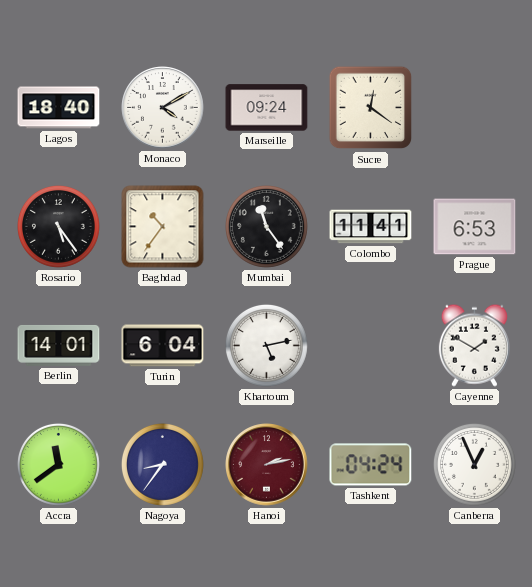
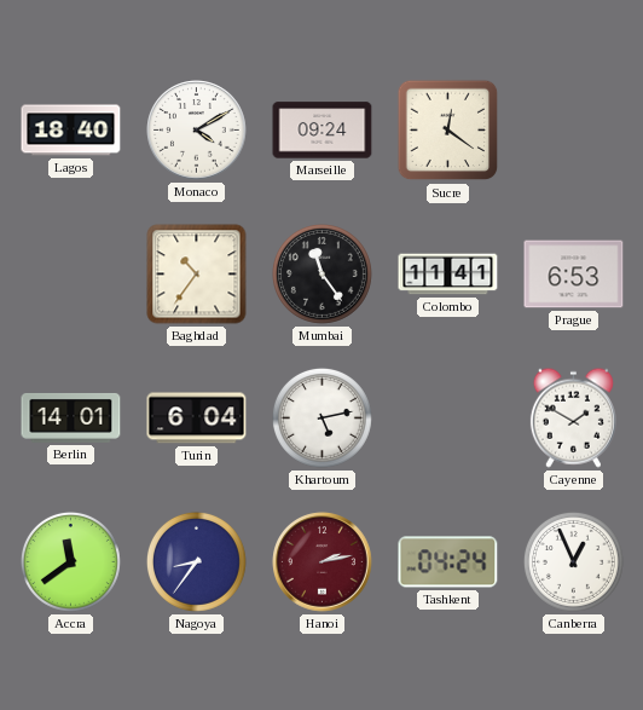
Rosario: 5:24 -> none
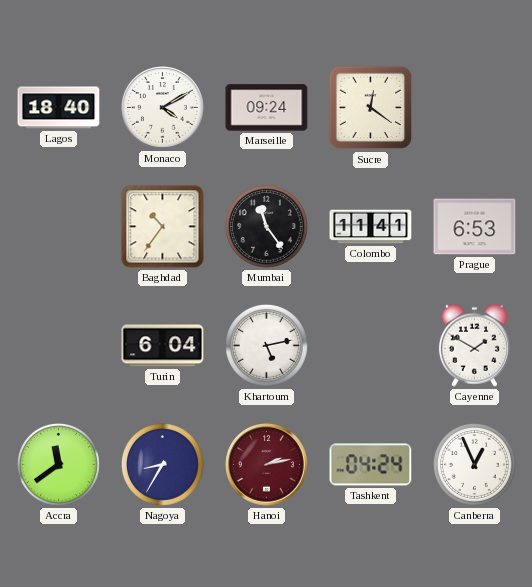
Berlin: 14:01 -> none
Nagoya: 8:36 -> 8:35
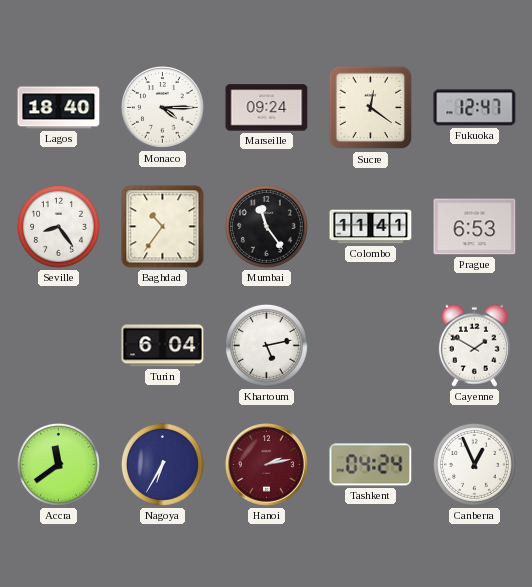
Monaco: 4:10 -> 4:15
Fukuoka: none -> 12:47
Seville: none -> 8:24
Nagoya: 8:35 -> 6:35
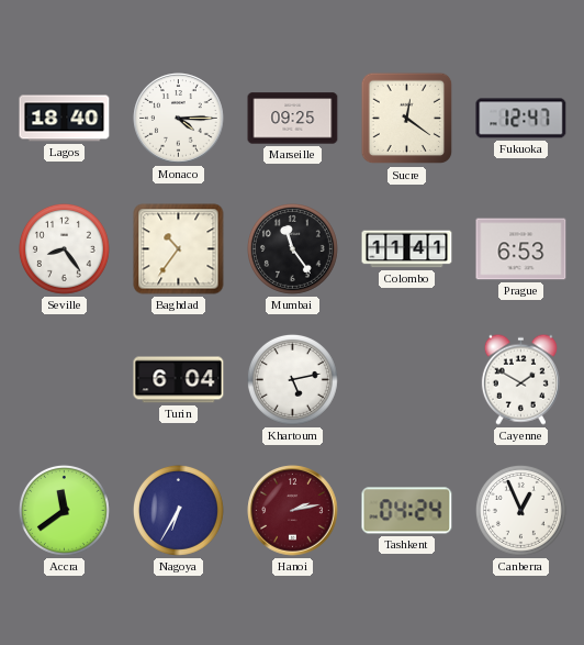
Marseille: 09:24 -> 09:25
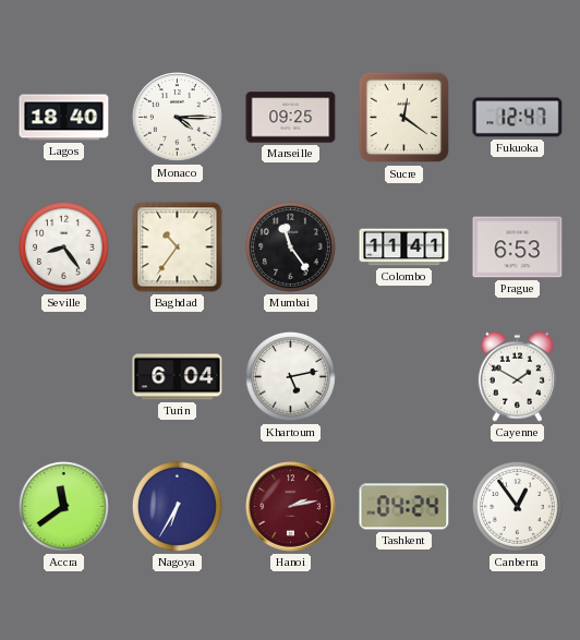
Canberra: 12:56 -> 12:54
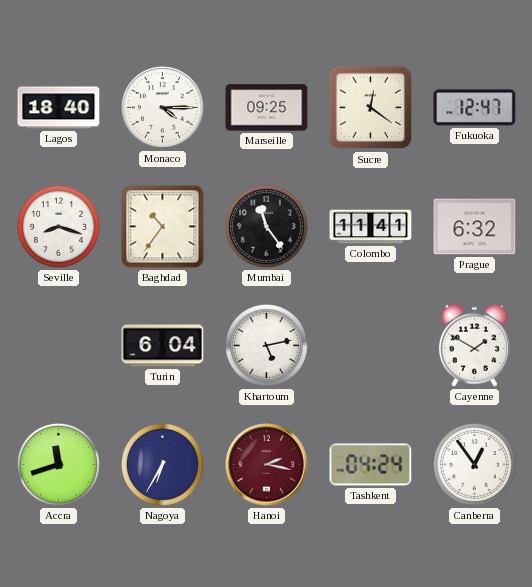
Seville: 8:24 -> 8:18
Prague: 6:53 -> 6:32
Accra: 11:39 -> 11:42
Hanoi: 2:13 -> 2:17
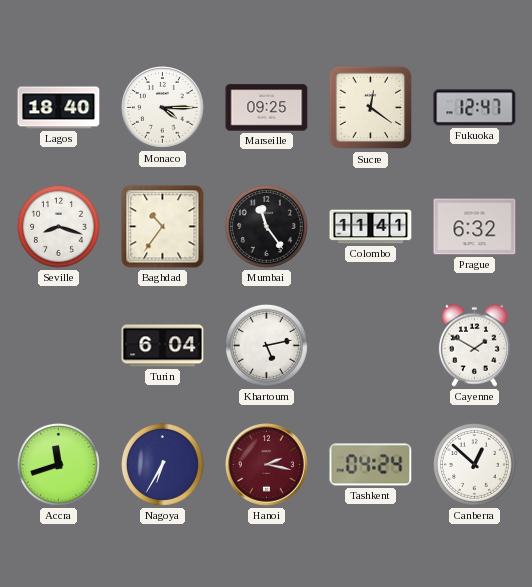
Canberra: 12:54 -> 12:52
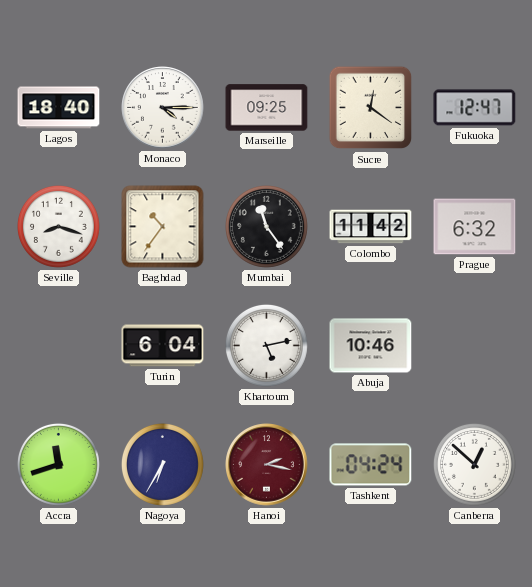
Colombo: 11:41 -> 11:42
Abuja: none -> 10:46
Cayenne: 1:50 -> none
